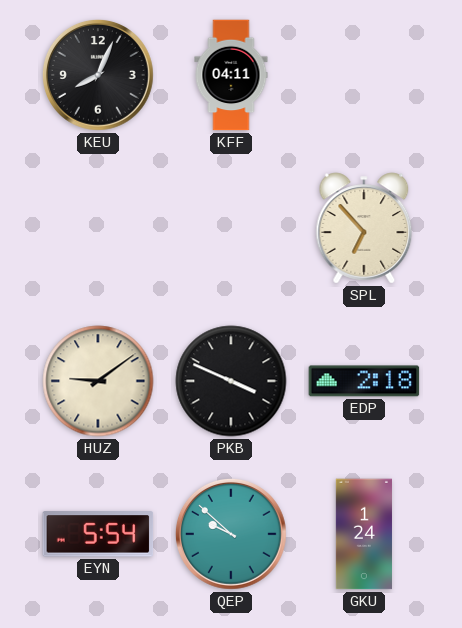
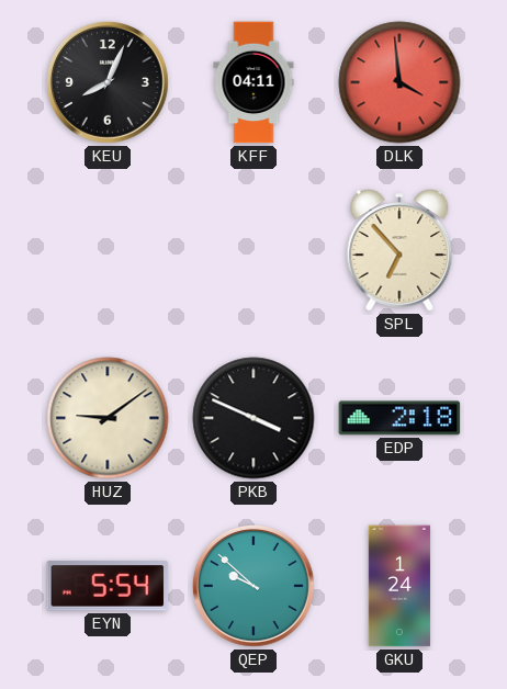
DLK: none -> 3:59
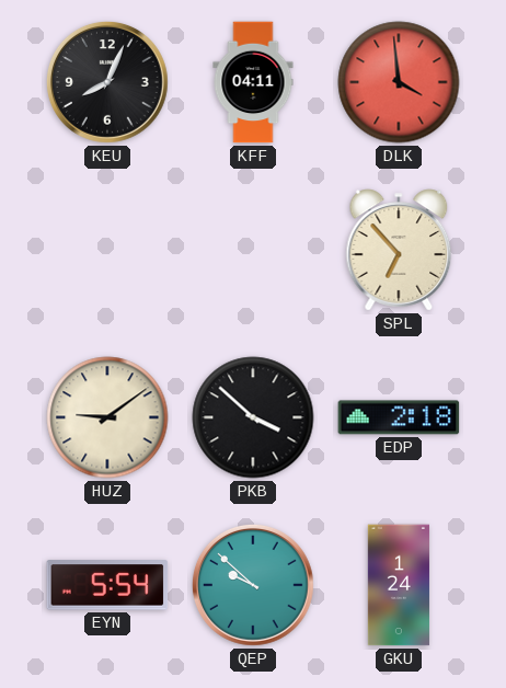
PKB: 3:49 -> 3:52
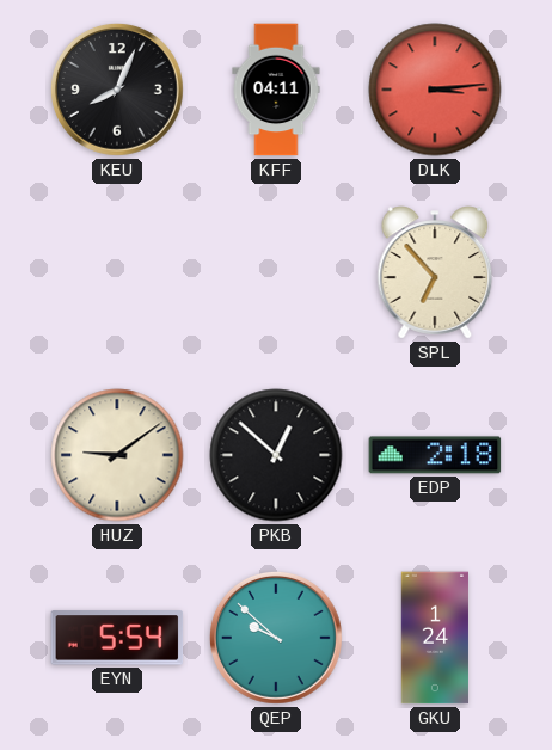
DLK: 3:59 -> 3:14
PKB: 3:52 -> 12:52
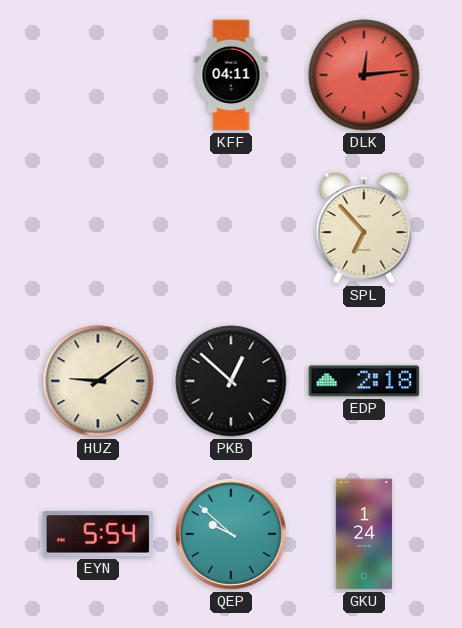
KEU: 8:04 -> none
DLK: 3:14 -> 12:14
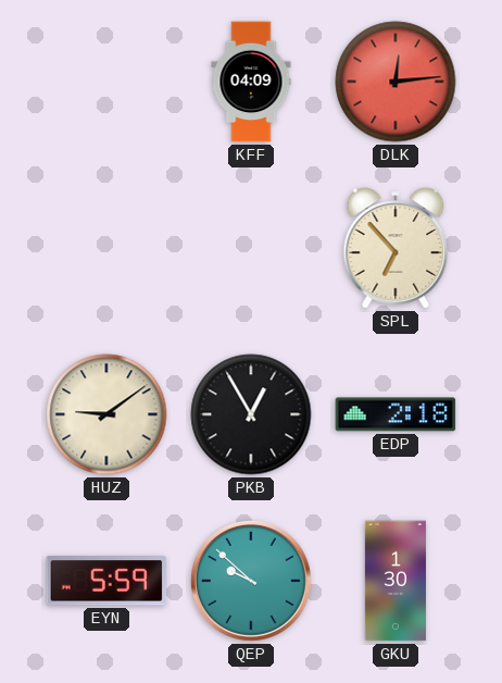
KFF: 04:11 -> 04:09
PKB: 12:52 -> 12:55
EYN: 5:54 -> 5:59
GKU: 1:24 -> 1:30
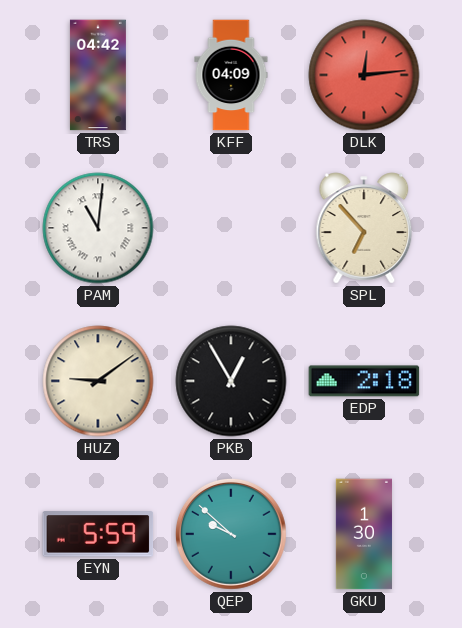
TRS: none -> 04:42
PAM: none -> 11:01
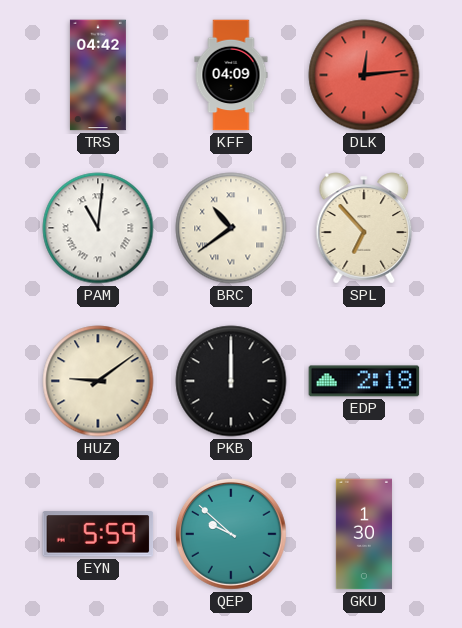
BRC: none -> 10:39
PKB: 12:55 -> 12:00
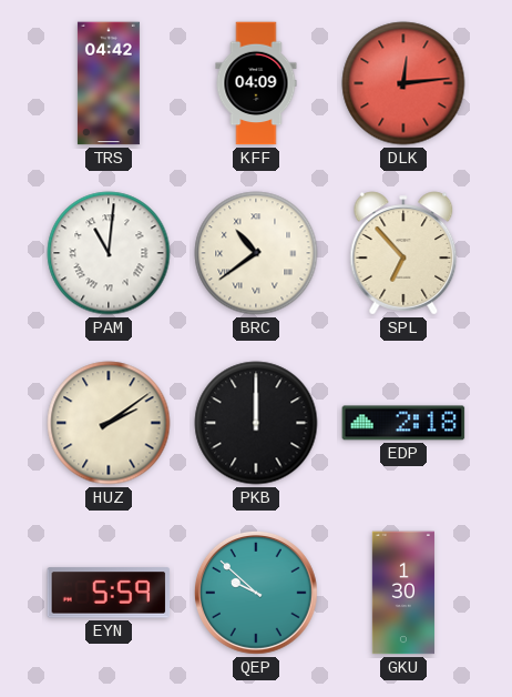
HUZ: 9:09 -> 2:09
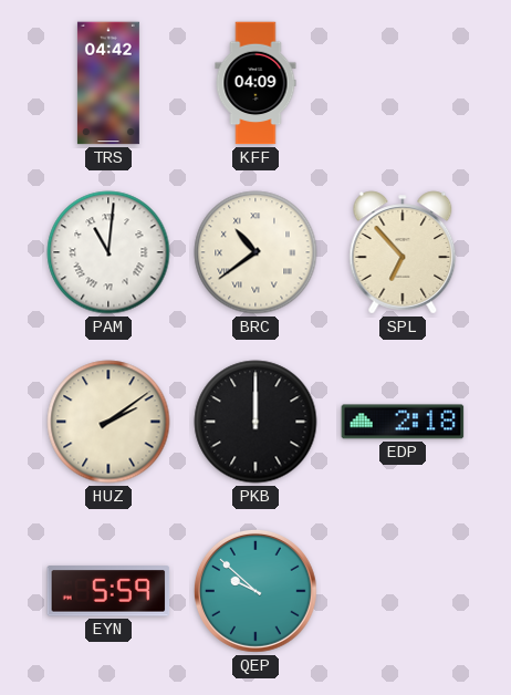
DLK: 12:14 -> none
GKU: 1:30 -> none
